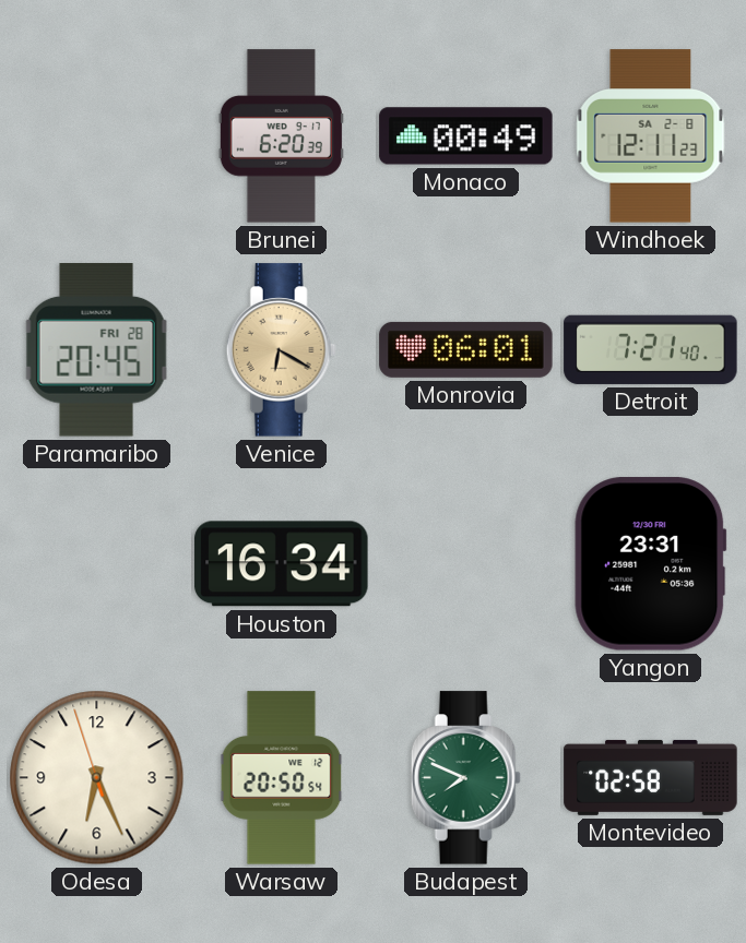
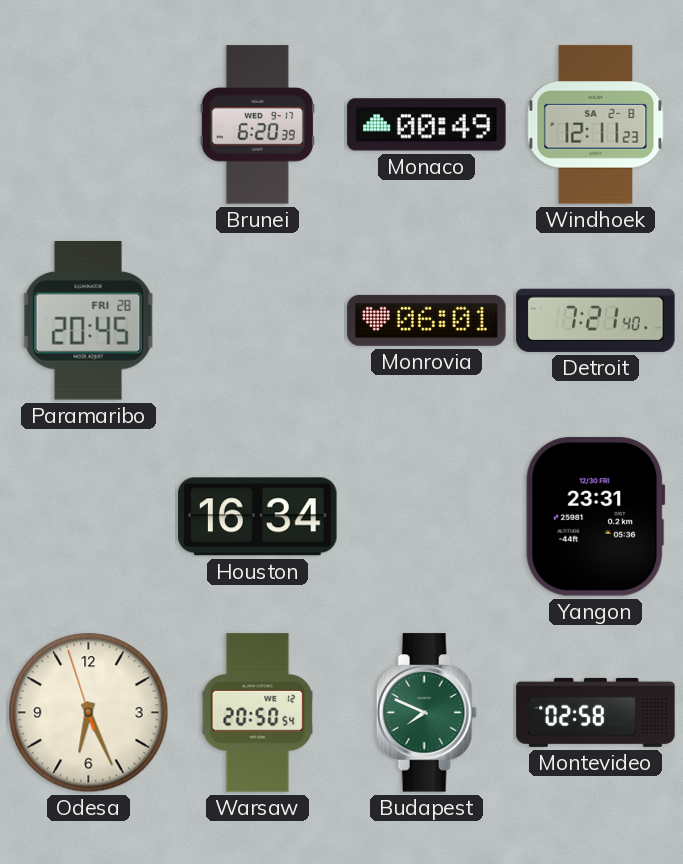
Venice: 6:20 -> none
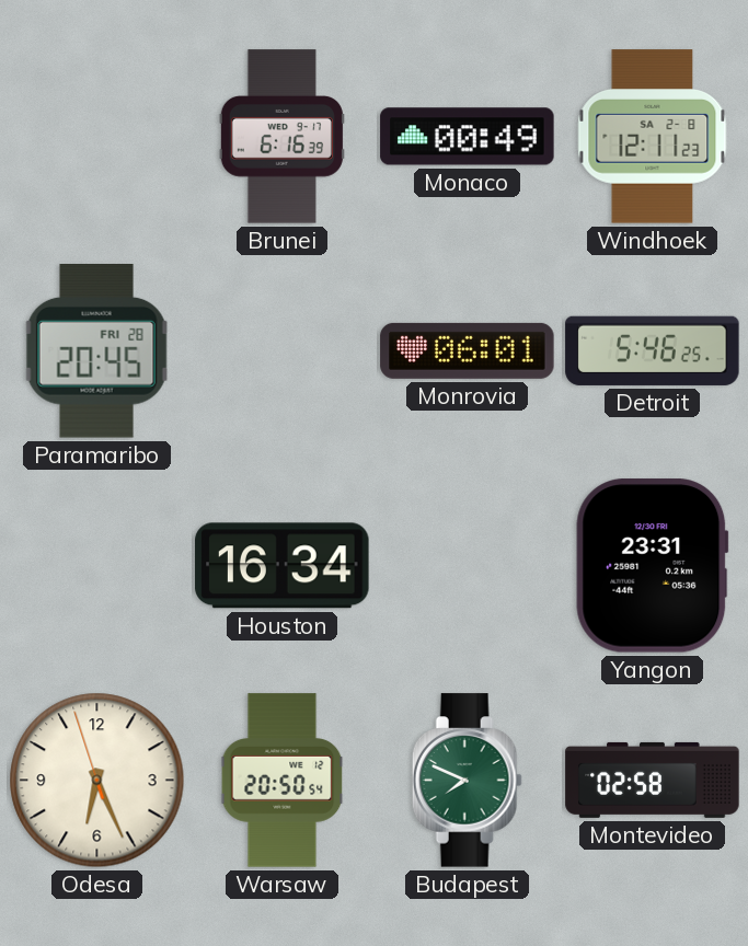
Brunei: 6:20 -> 6:16
Detroit: 7:21 -> 5:46
